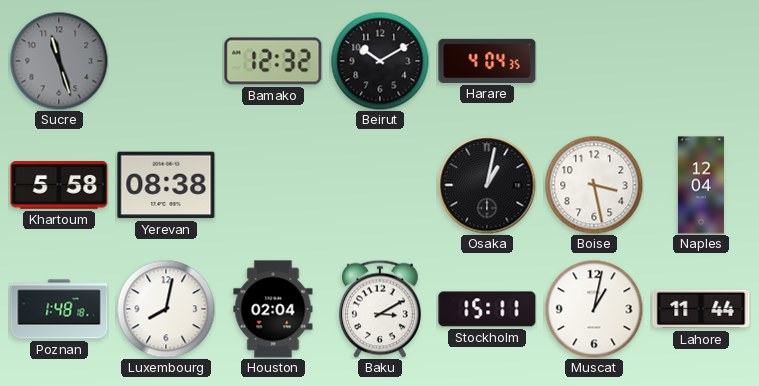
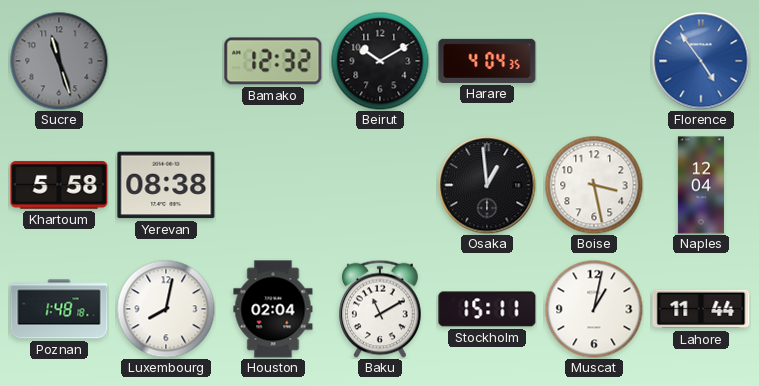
Florence: none -> 4:54
Osaka: 1:02 -> 12:59
Baku: 3:10 -> 11:10
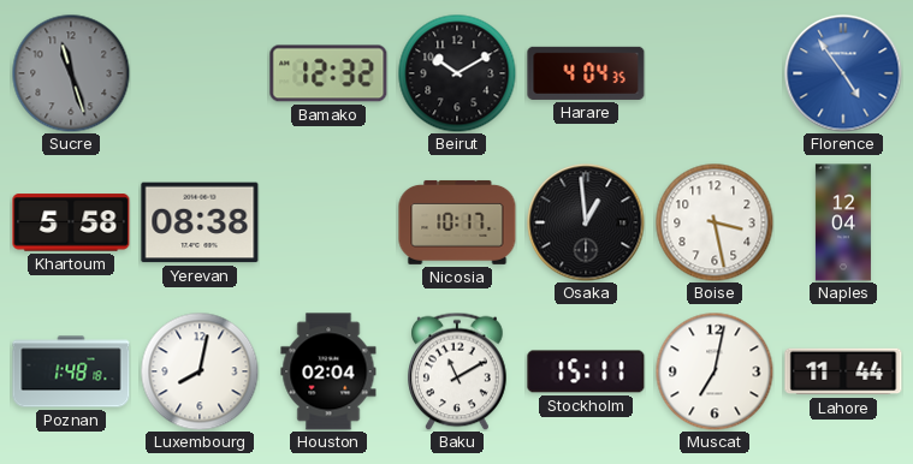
Nicosia: none -> 10:17
Muscat: 1:02 -> 7:02
